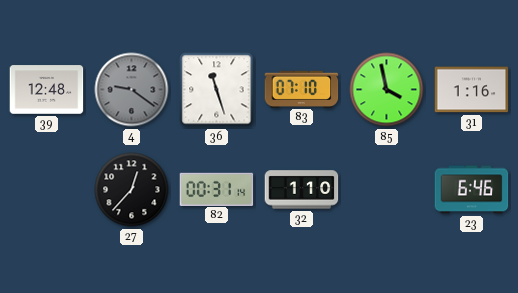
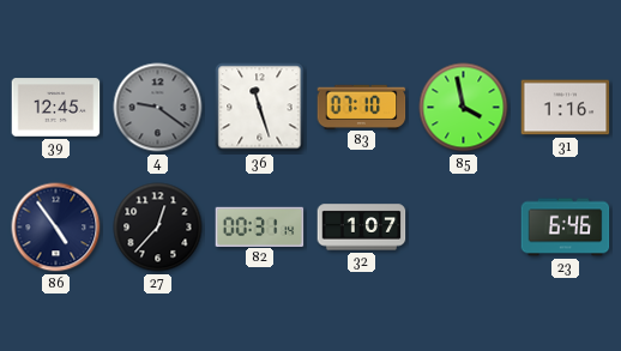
39: 12:48 -> 12:45
86: none -> 4:54
32: 1:10 -> 1:07
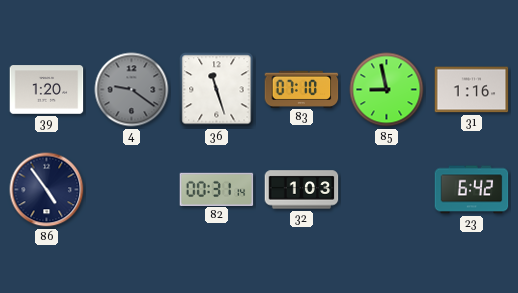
39: 12:45 -> 1:20
85: 3:58 -> 8:58
27: 12:37 -> none
32: 1:07 -> 1:03
23: 6:46 -> 6:42
